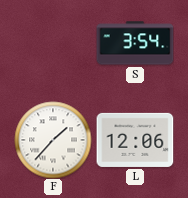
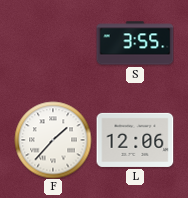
S: 3:54 -> 3:55
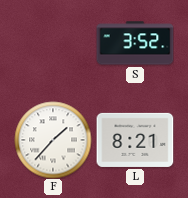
S: 3:55 -> 3:52
L: 12:06 -> 8:21
